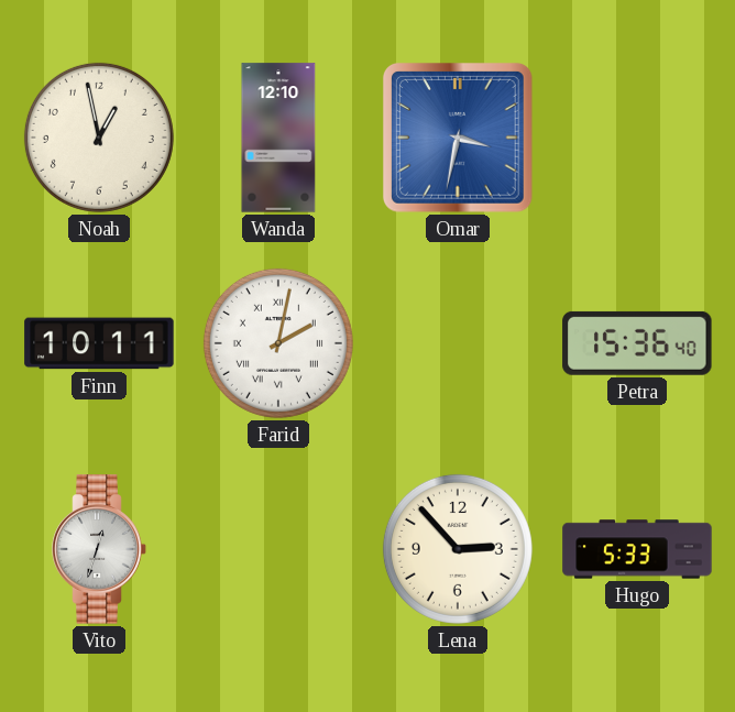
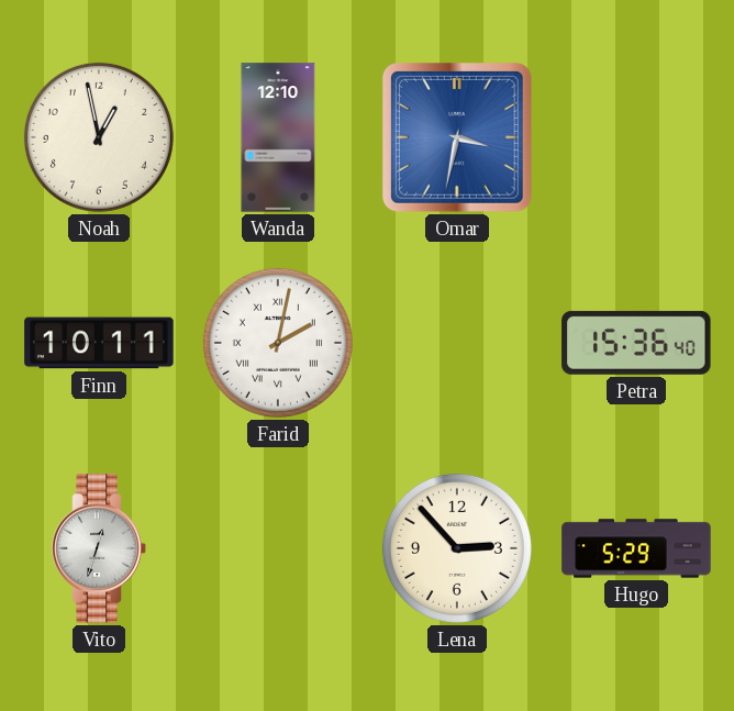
Hugo: 5:33 -> 5:29
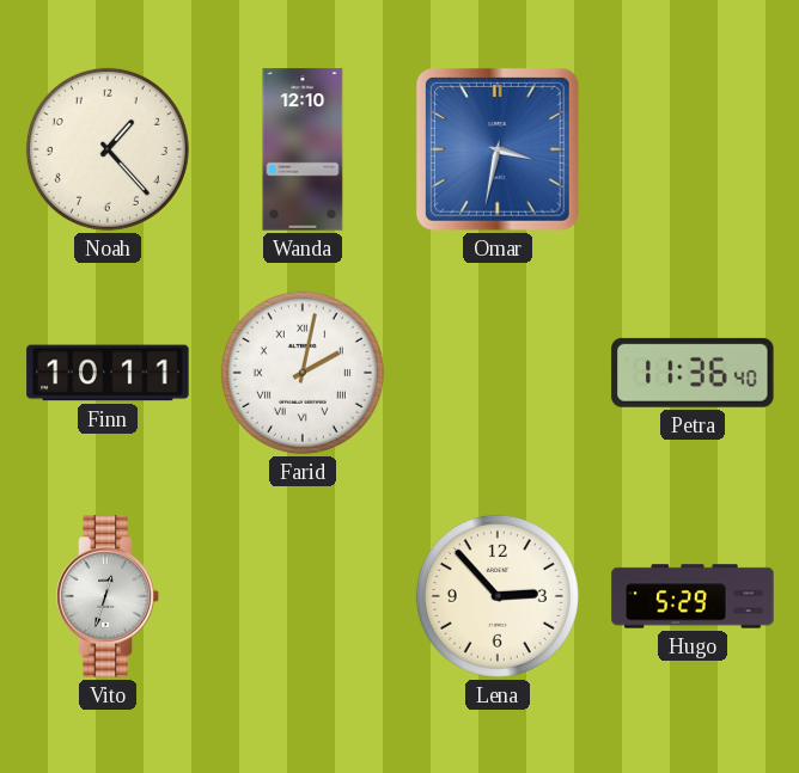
Noah: 12:58 -> 1:23
Petra: 15:36 -> 11:36
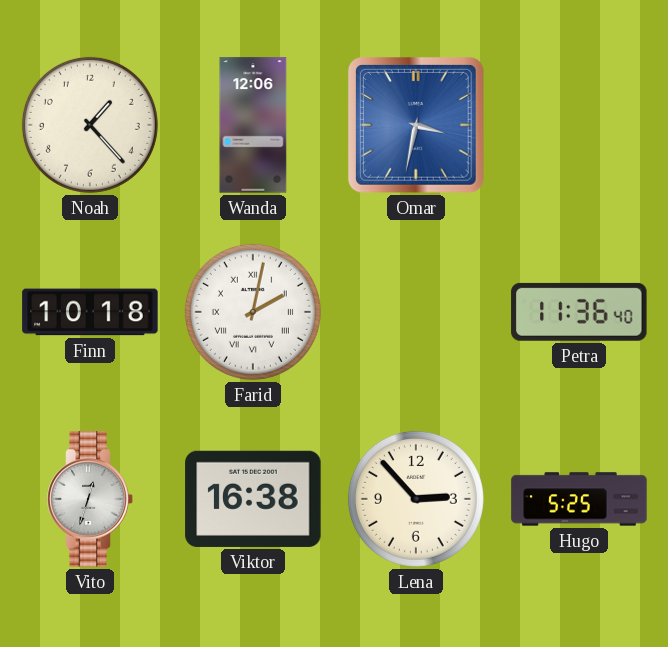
Wanda: 12:10 -> 12:06
Finn: 10:11 -> 10:18
Viktor: none -> 16:38
Hugo: 5:29 -> 5:25
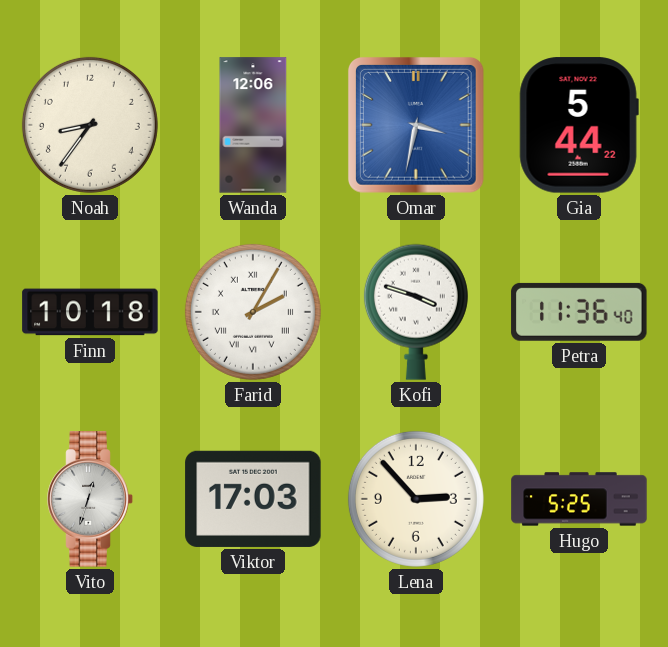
Noah: 1:23 -> 8:36
Gia: none -> 5:44
Farid: 2:02 -> 2:05
Kofi: none -> 3:48
Viktor: 16:38 -> 17:03
